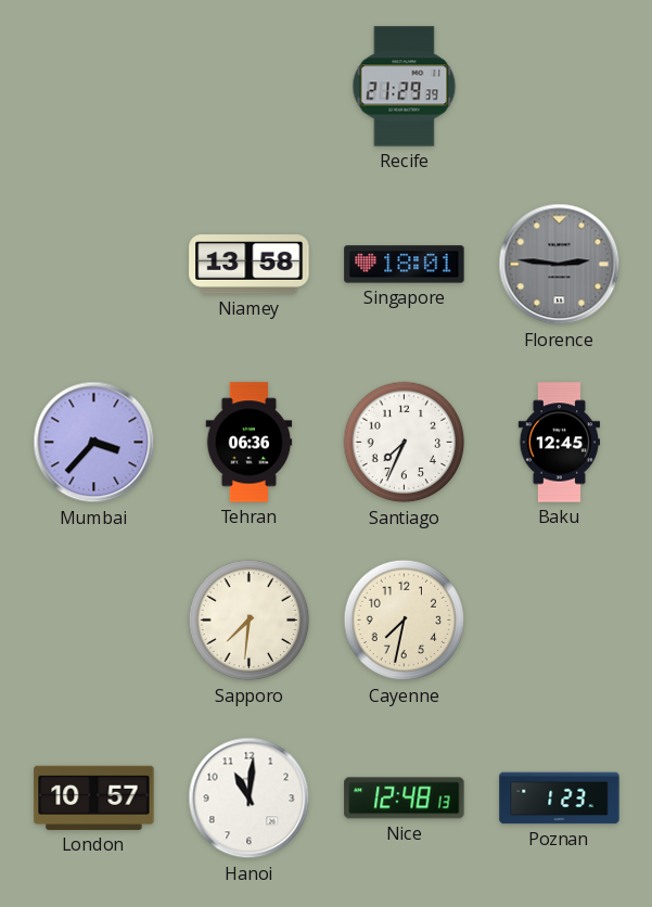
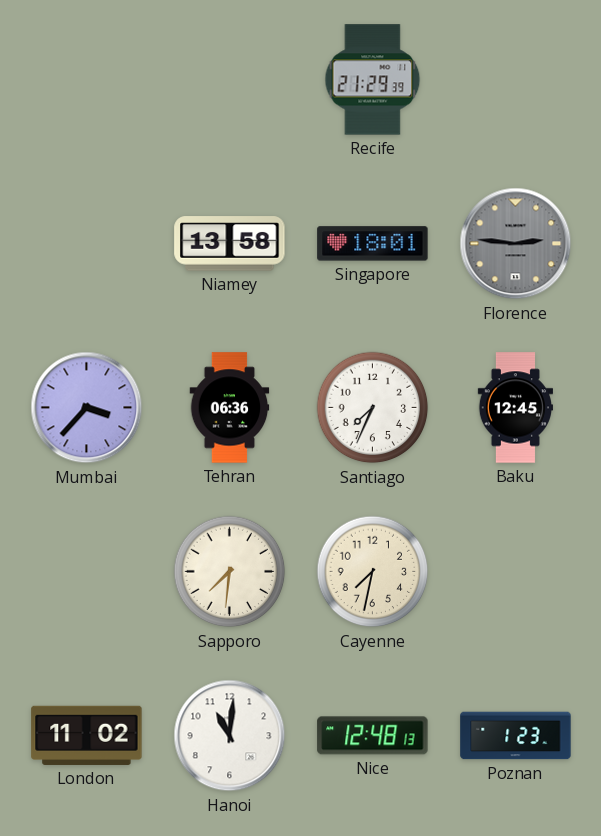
London: 10:57 -> 11:02
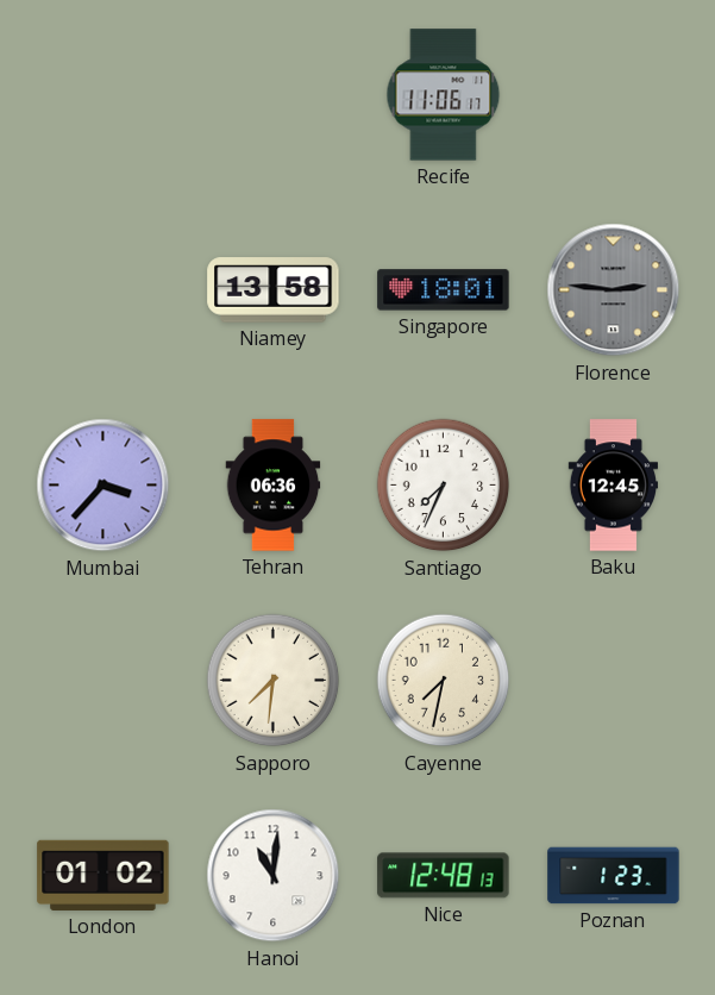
Recife: 21:29 -> 11:06
London: 11:02 -> 01:02
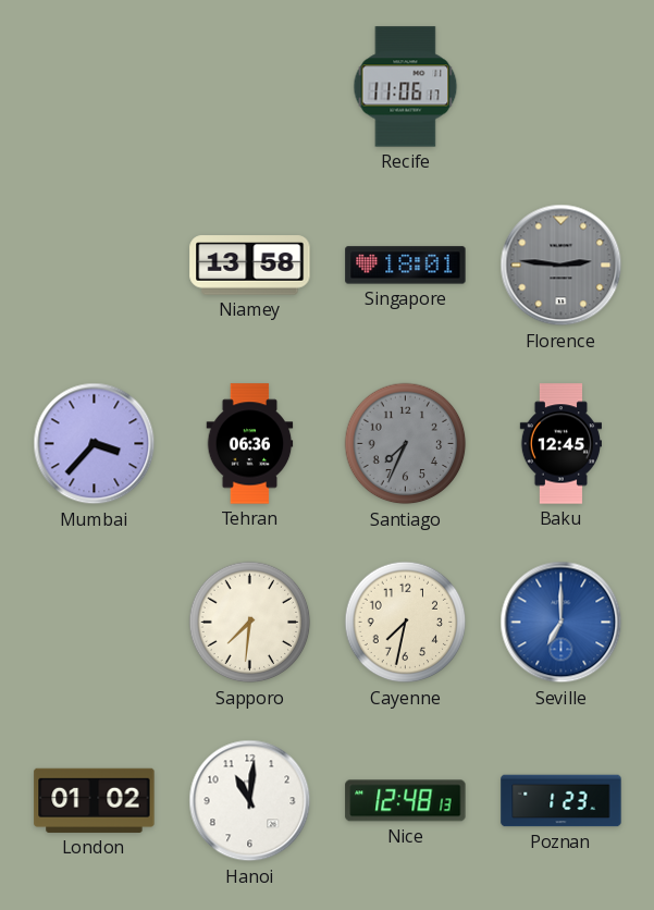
Santiago dial: white -> grey
Seville: none -> 7:00
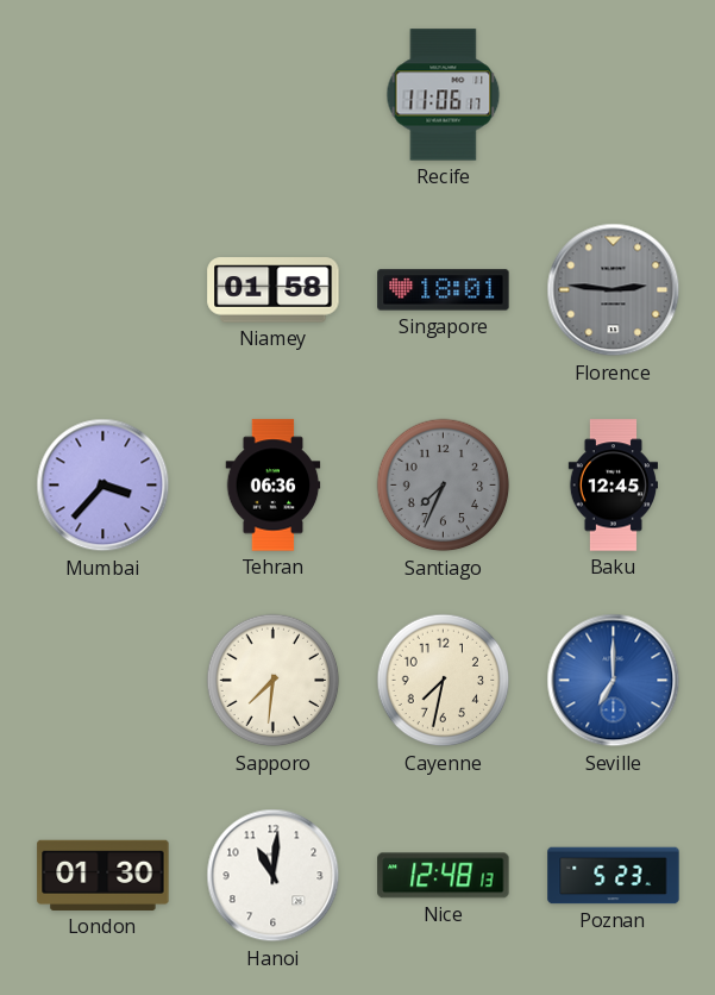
Niamey: 13:58 -> 01:58
London: 01:02 -> 01:30
Poznan: 1:23 -> 5:23
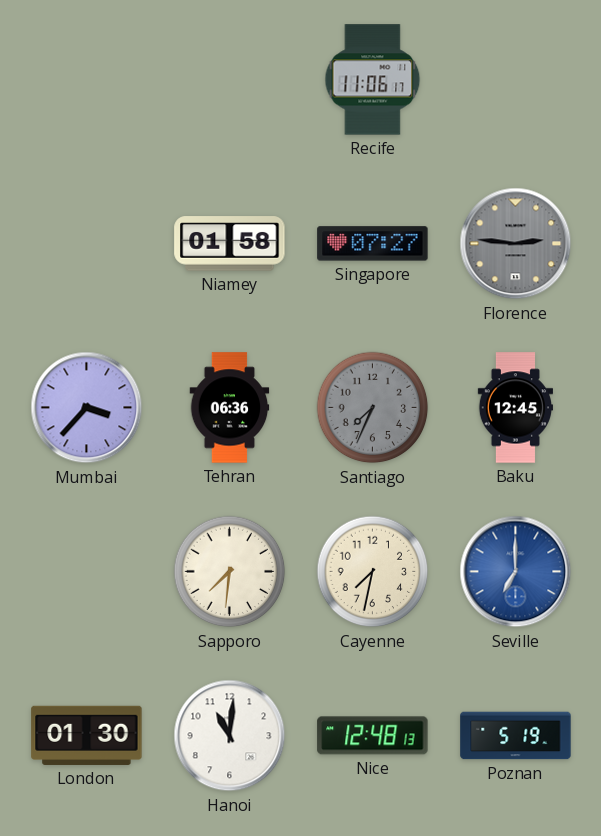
Singapore: 18:01 -> 07:27
Poznan: 5:23 -> 5:19
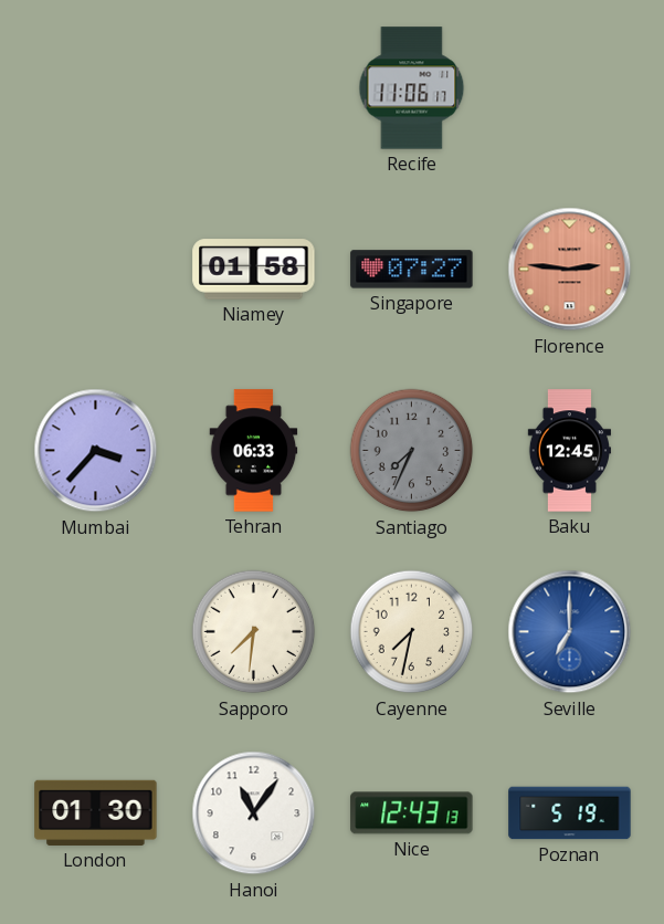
Florence dial: grey -> salmon
Tehran: 06:36 -> 06:33
Hanoi: 11:01 -> 11:06
Nice: 12:48 -> 12:43
